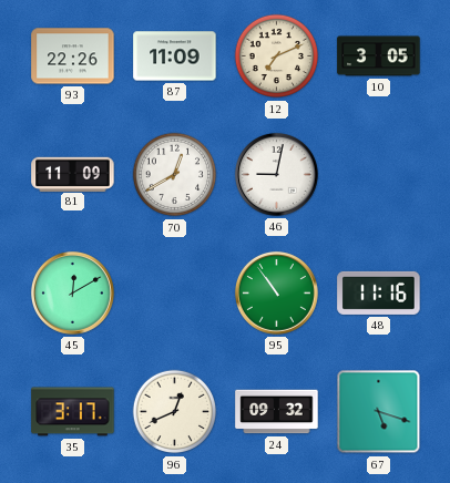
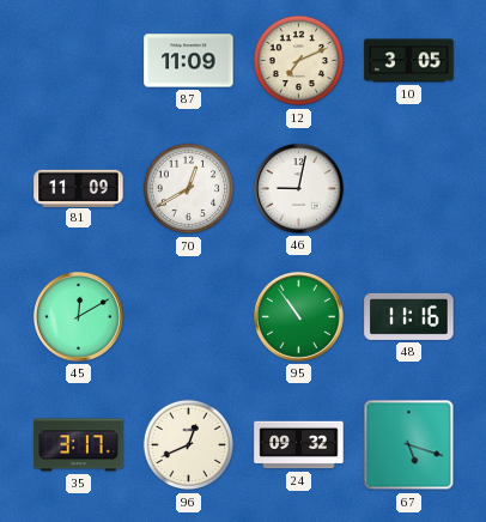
93: 22:26 -> none
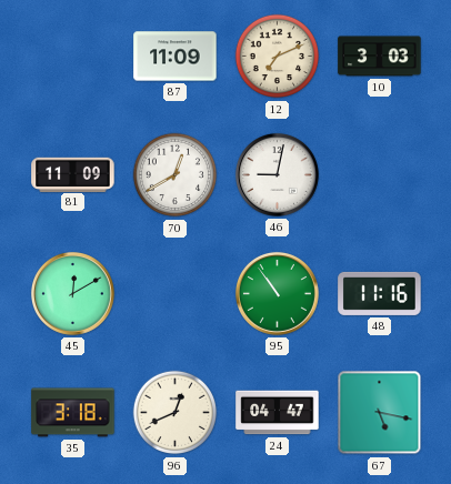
10: 3:05 -> 3:03
35: 3:17 -> 3:18
24: 09:32 -> 04:47
67: 5:18 -> 5:17
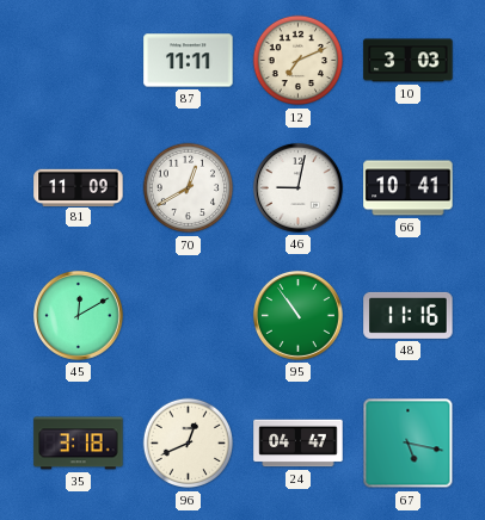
87: 11:09 -> 11:11
66: none -> 10:41
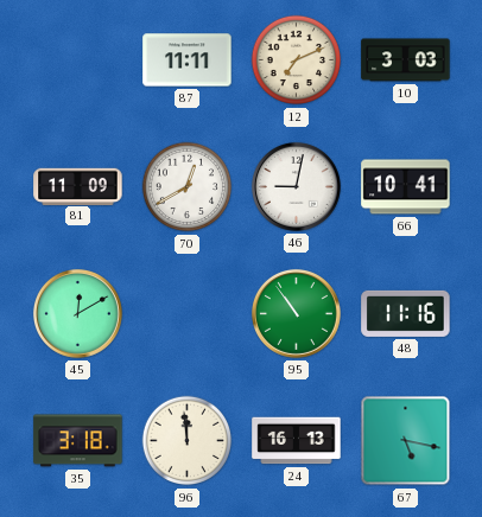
96: 12:41 -> 11:59
24: 04:47 -> 16:13
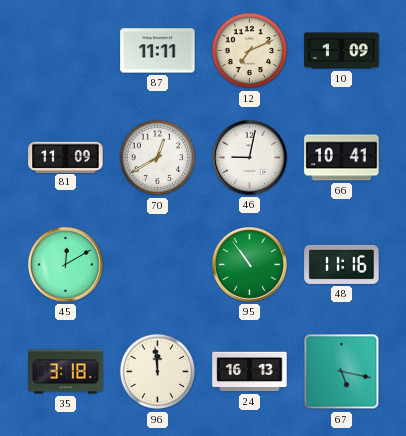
10: 3:03 -> 1:09
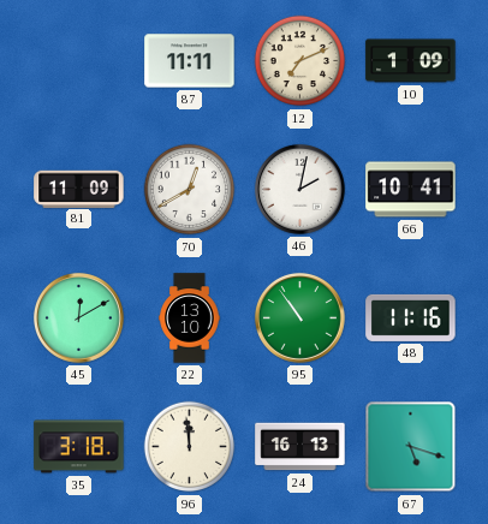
46: 9:02 -> 2:02
22: none -> 13:10
67: 5:17 -> 5:18
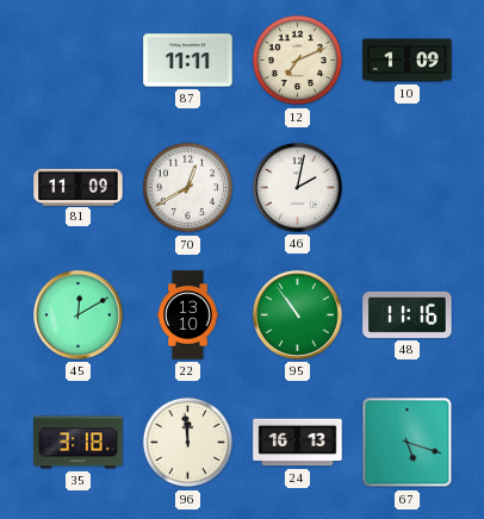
66: 10:41 -> none
